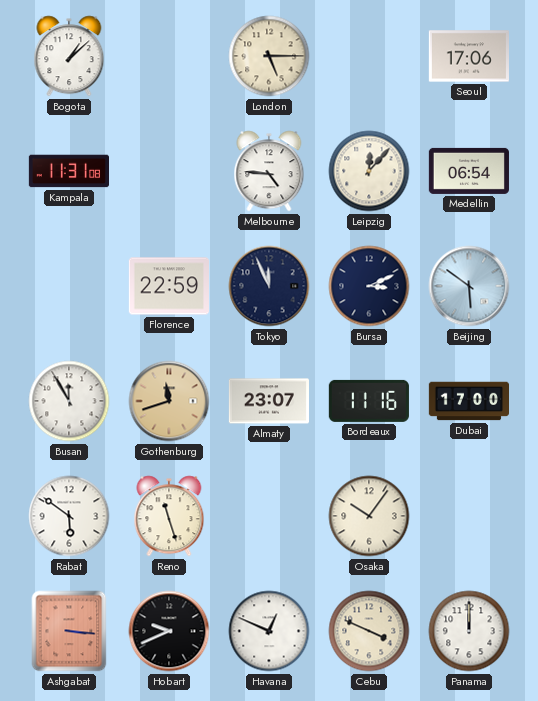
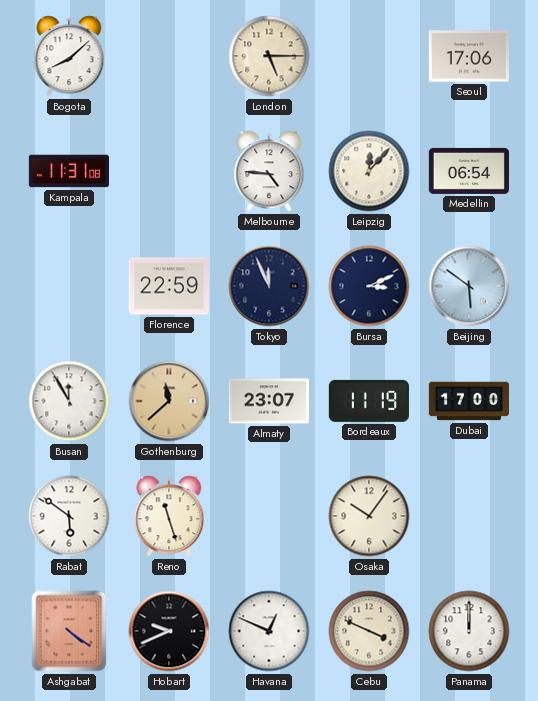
Bogota: 1:08 -> 8:08
Gothenburg: 11:42 -> 11:38
Bordeaux: 11:16 -> 11:19
Ashgabat: 3:16 -> 4:21
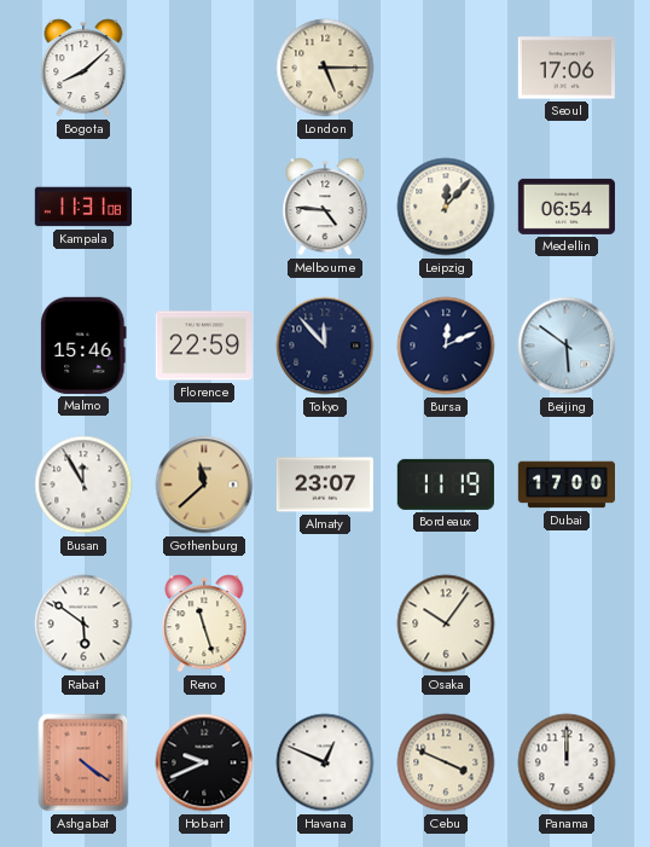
Malmo: none -> 15:46
Tokyo: 11:56 -> 11:53
Bursa: 3:11 -> 12:11
